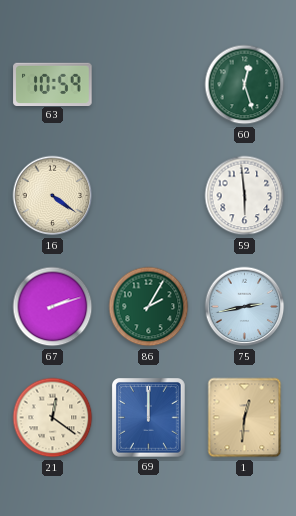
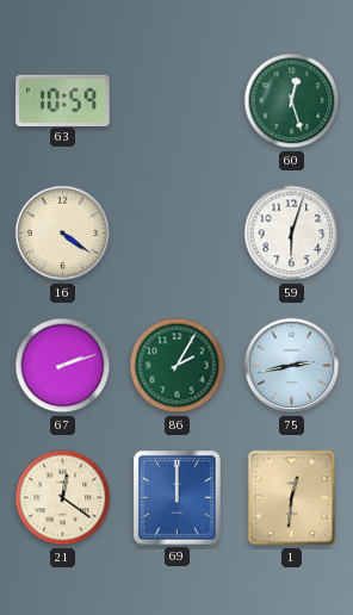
59: 5:59 -> 6:03
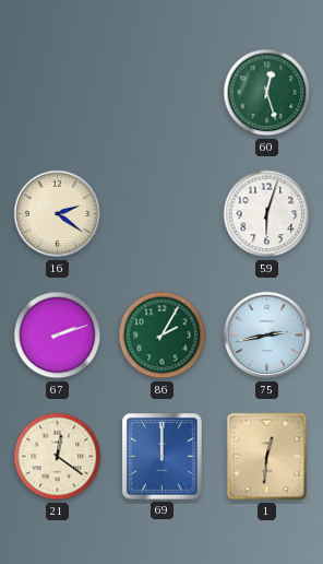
63: 10:59 -> none
16: 4:21 -> 2:21
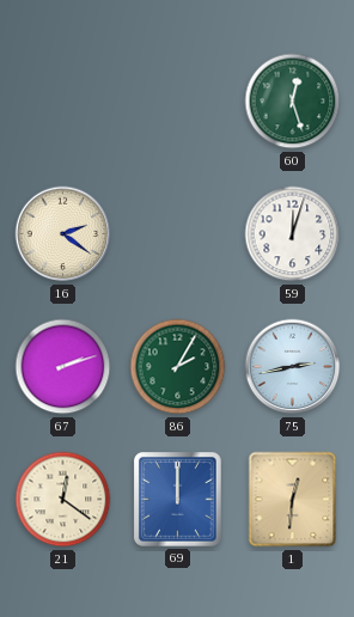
59: 6:03 -> 12:03
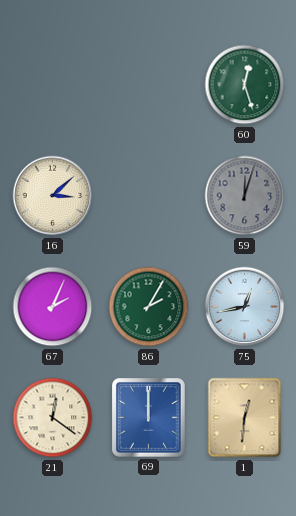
16: 2:21 -> 3:08
59 dial: white -> grey
67: 2:12 -> 2:04
75: 2:43 -> 12:43
